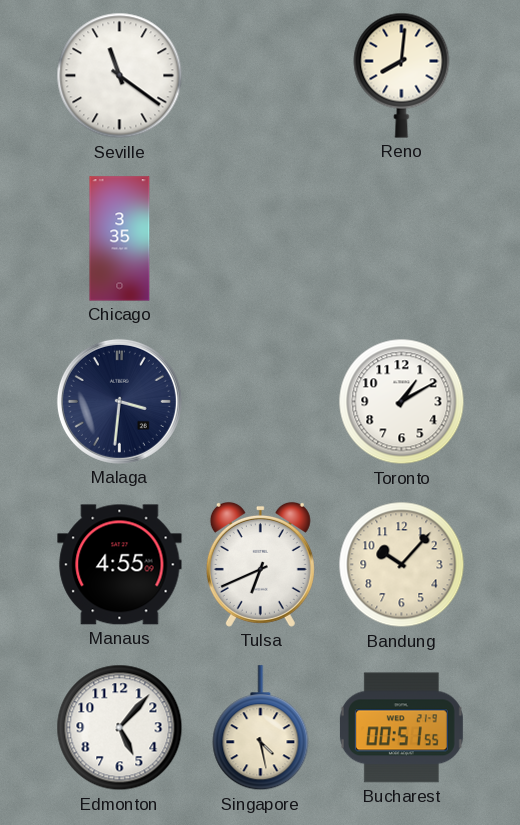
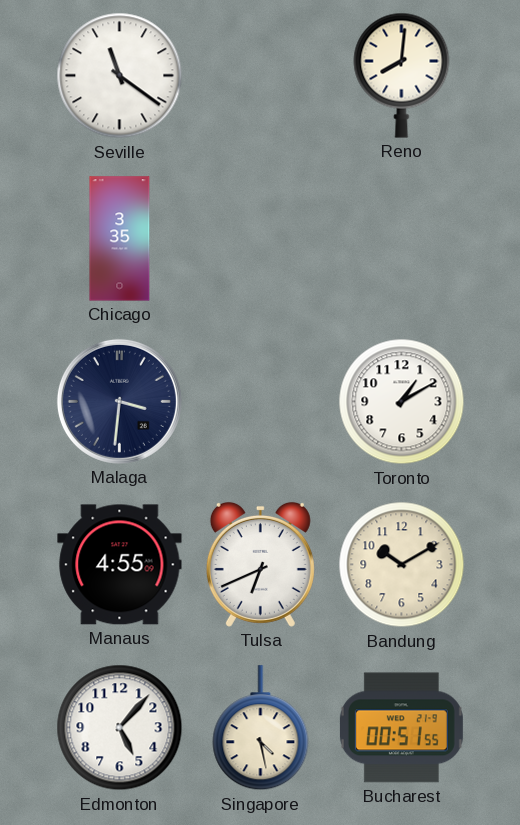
Bandung: 10:07 -> 10:10
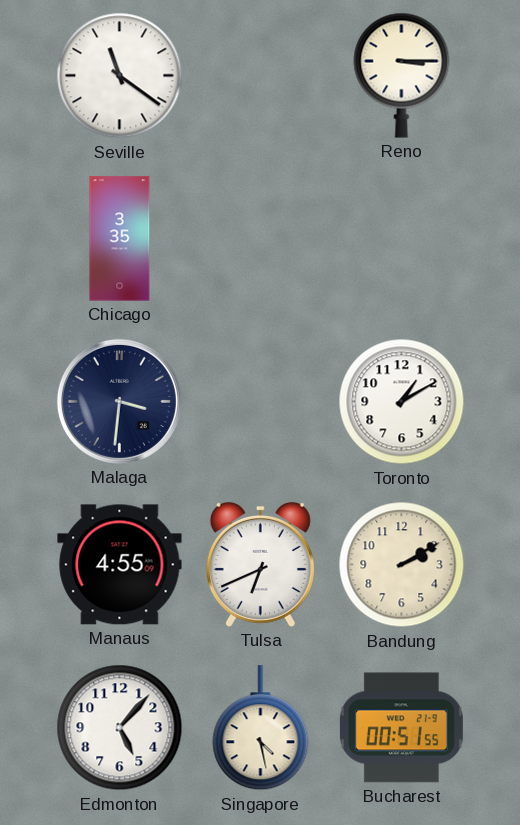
Reno: 8:01 -> 3:15
Bandung: 10:10 -> 2:10
